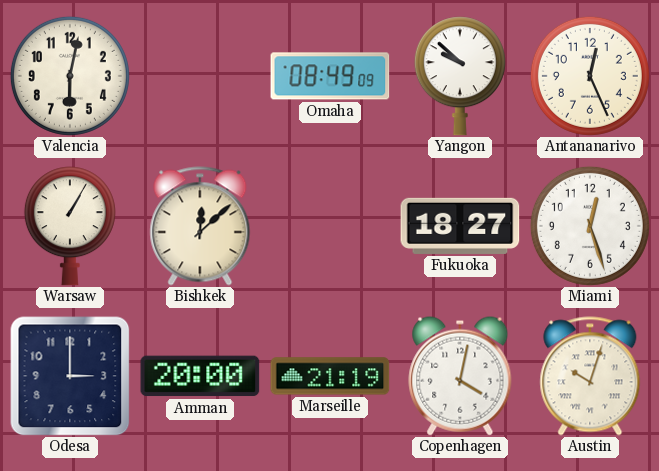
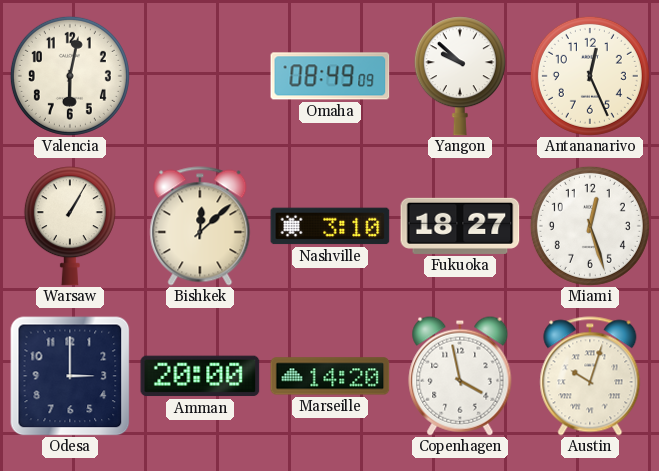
Nashville: none -> 3:10
Marseille: 21:19 -> 14:20
Copenhagen: 4:02 -> 3:58
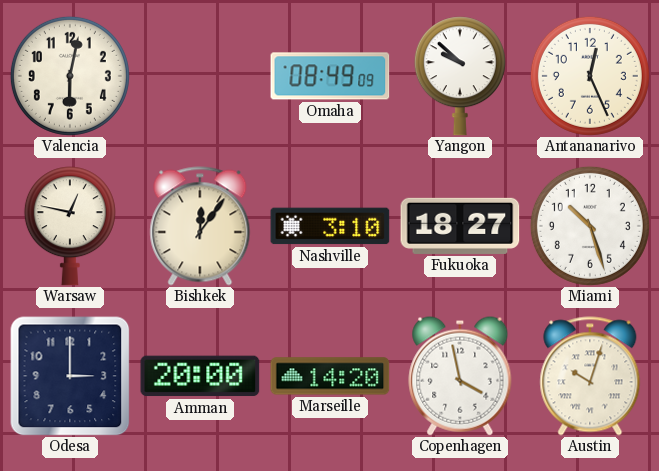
Warsaw: 1:05 -> 12:47
Bishkek: 12:08 -> 12:06
Miami: 12:27 -> 10:27
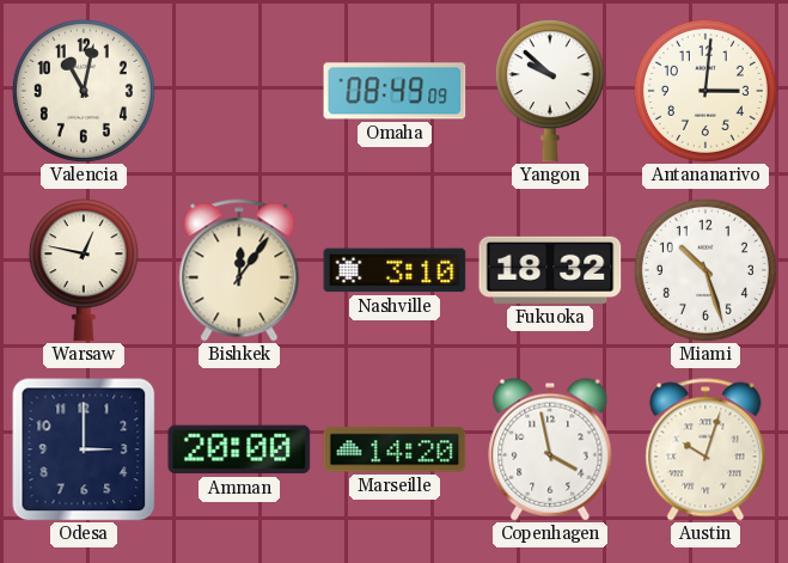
Valencia: 6:02 -> 11:02
Antananarivo: 12:26 -> 3:01
Fukuoka: 18:27 -> 18:32
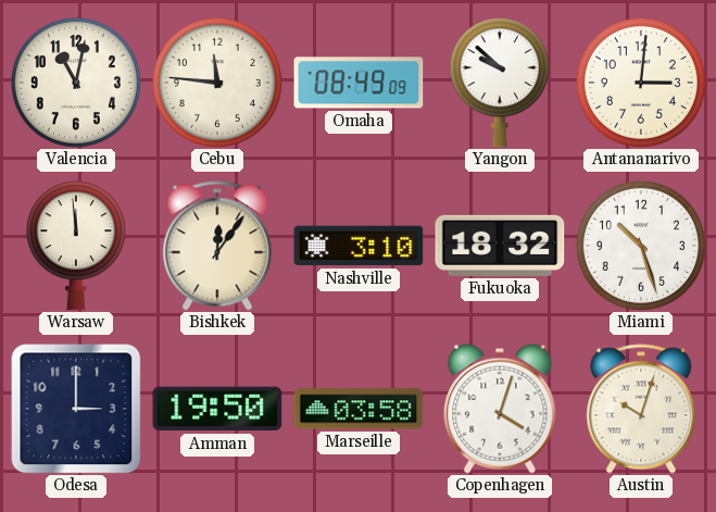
Cebu: none -> 11:46
Warsaw: 12:47 -> 11:59
Amman: 20:00 -> 19:50
Marseille: 14:20 -> 03:58
Copenhagen: 3:58 -> 4:03
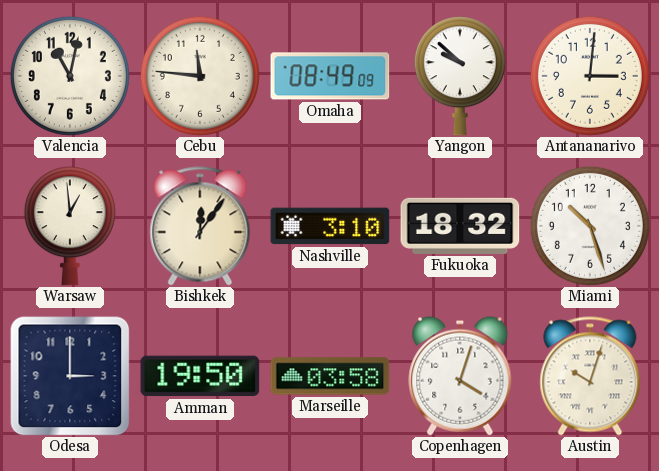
Warsaw: 11:59 -> 12:59
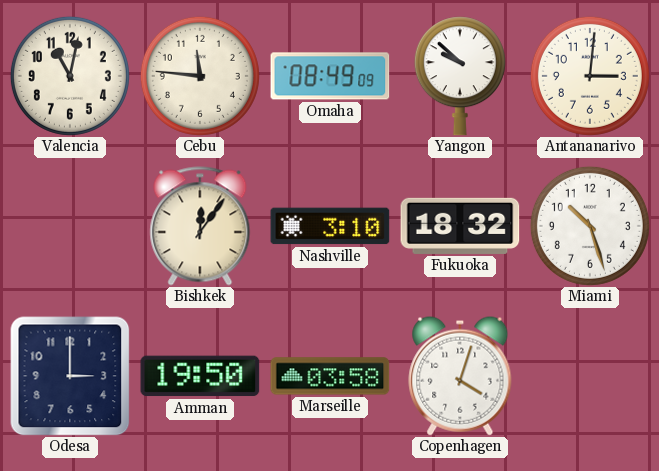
Warsaw: 12:59 -> none
Austin: 10:03 -> none
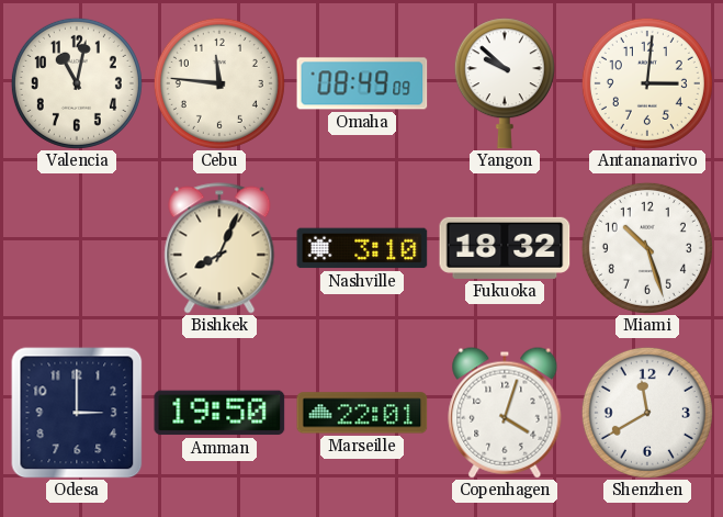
Bishkek: 12:06 -> 8:04
Marseille: 03:58 -> 22:01
Shenzhen: none -> 11:40
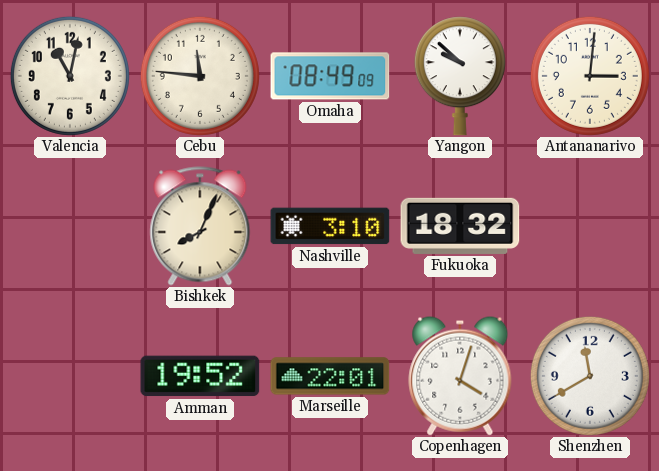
Miami: 10:27 -> none
Odesa: 3:00 -> none
Amman: 19:50 -> 19:52
